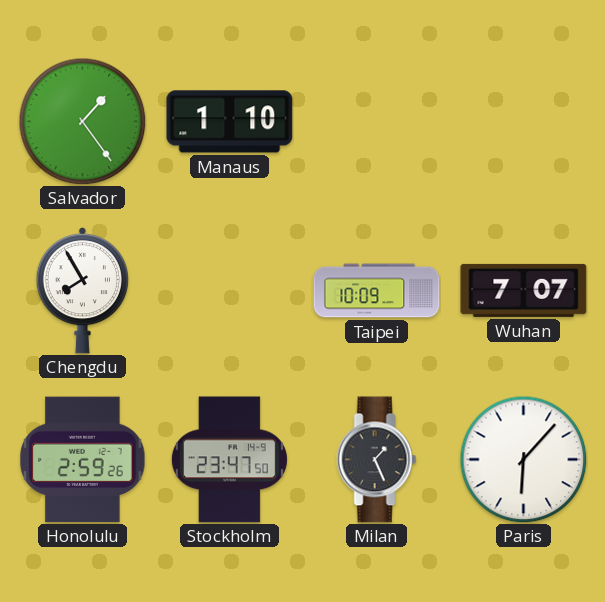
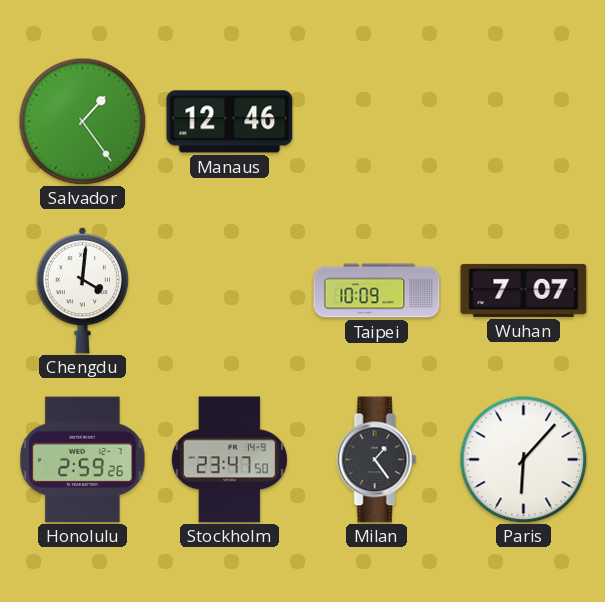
Manaus: 1:10 -> 12:46
Chengdu: 7:55 -> 4:01
Milan: 1:26 -> 1:24
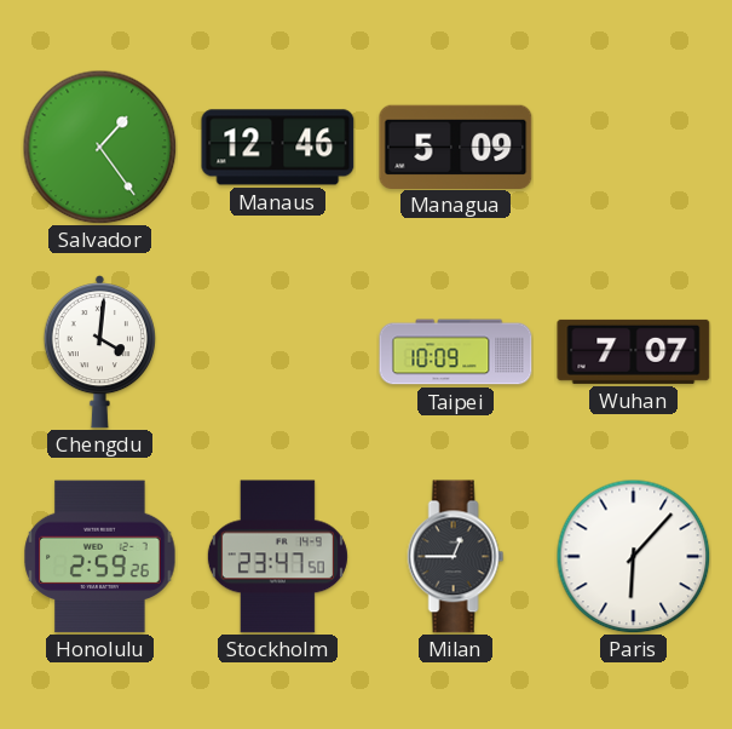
Managua: none -> 5:09
Milan: 1:24 -> 12:45
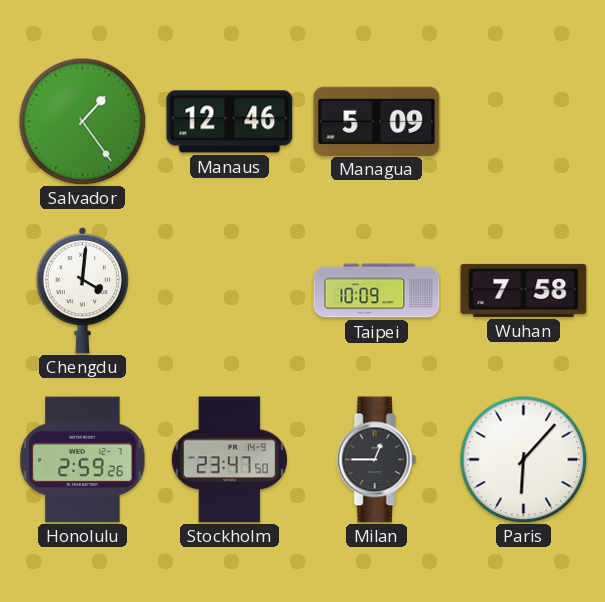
Wuhan: 7:07 -> 7:58
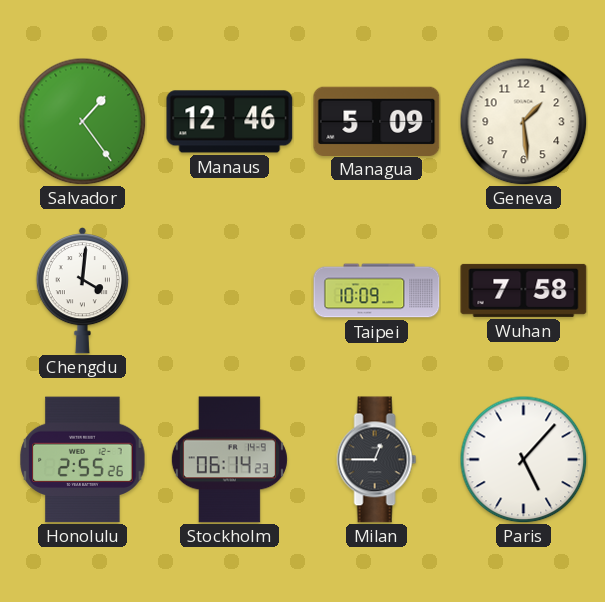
Geneva: none -> 1:29
Honolulu: 2:59 -> 2:55
Stockholm: 23:47 -> 06:14
Paris: 6:07 -> 5:07
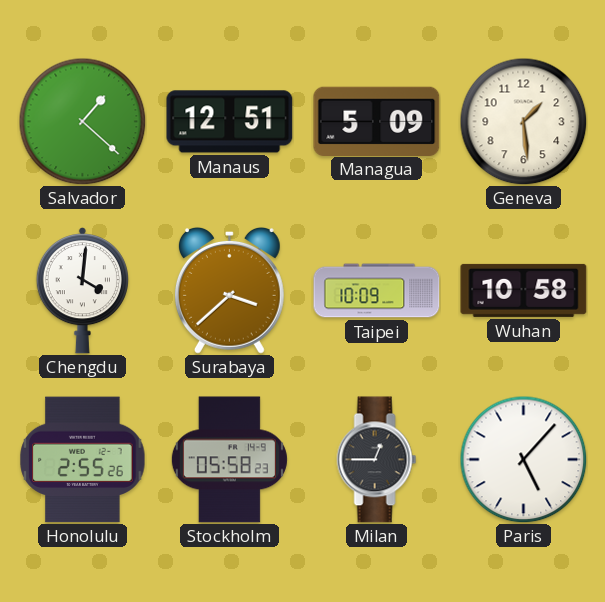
Salvador: 1:24 -> 1:22
Manaus: 12:46 -> 12:51
Surabaya: none -> 3:38
Wuhan: 7:58 -> 10:58
Stockholm: 06:14 -> 05:58
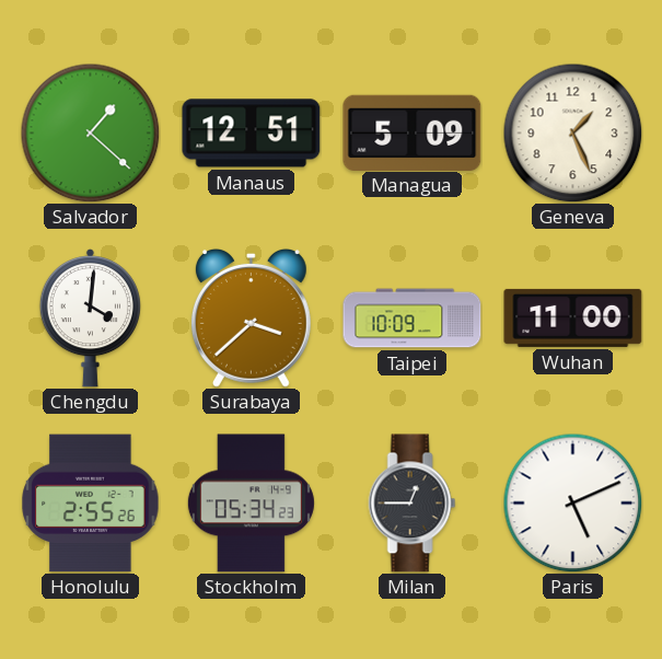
Geneva: 1:29 -> 1:26
Wuhan: 10:58 -> 11:00
Stockholm: 05:58 -> 05:34
Paris: 5:07 -> 5:11
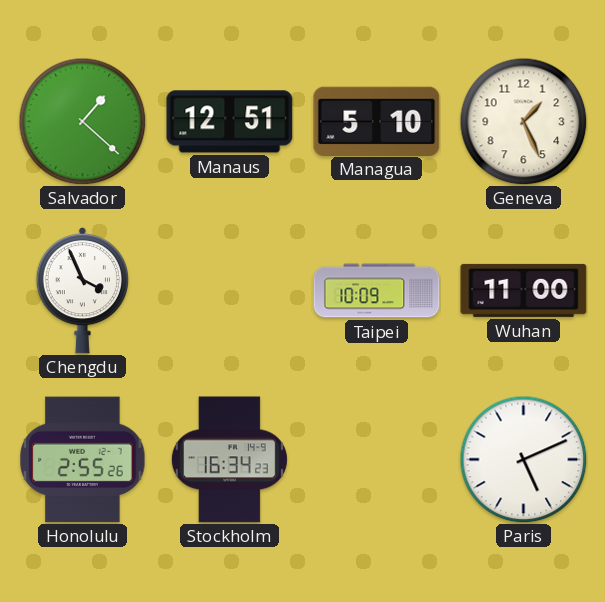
Managua: 5:09 -> 5:10
Chengdu: 4:01 -> 3:56
Surabaya: 3:38 -> none
Stockholm: 05:34 -> 16:34
Milan: 12:45 -> none
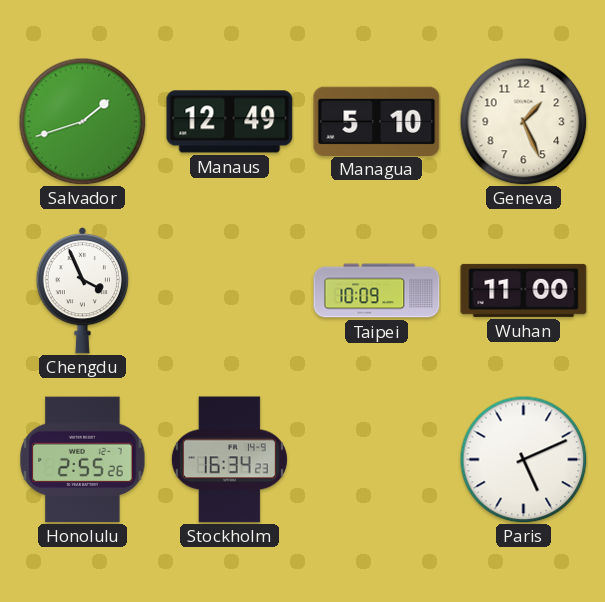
Salvador: 1:22 -> 1:42
Manaus: 12:51 -> 12:49
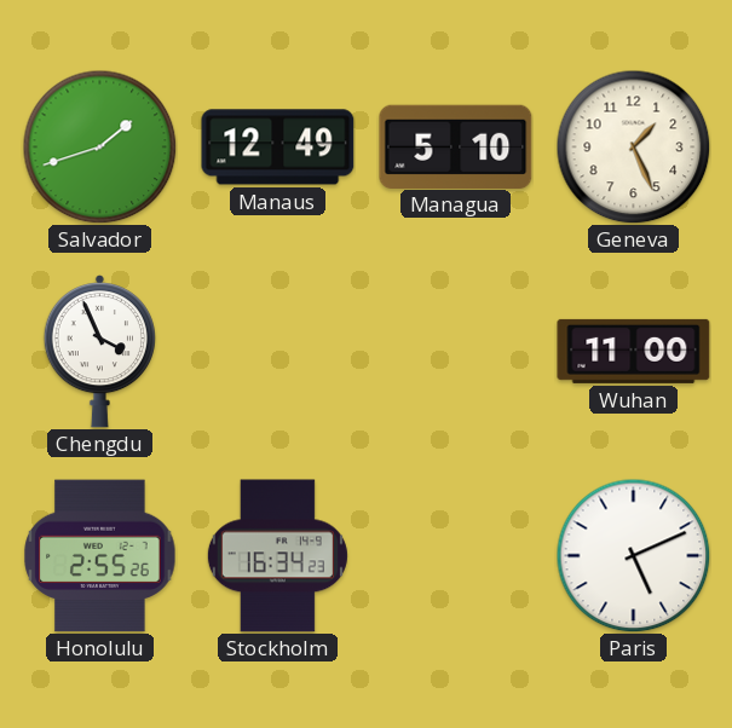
Taipei: 10:09 -> none
